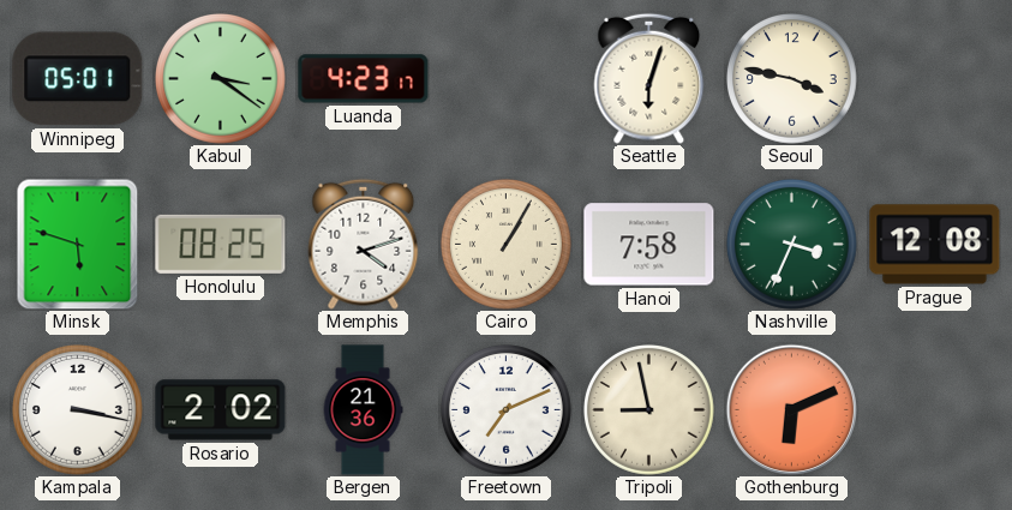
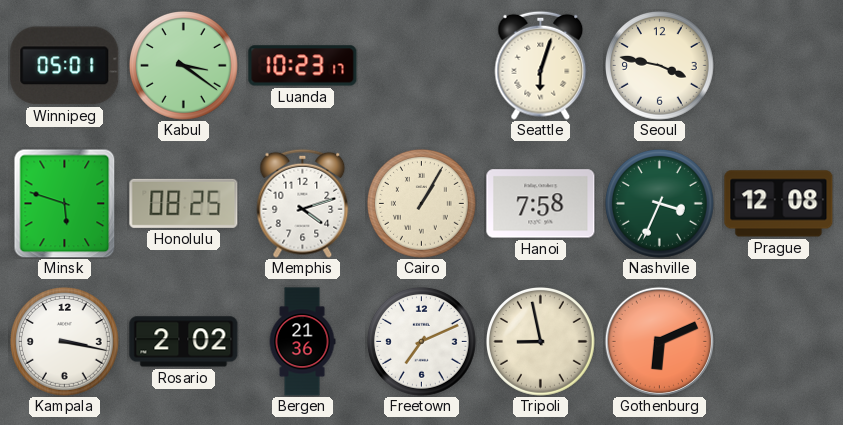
Luanda: 4:23 -> 10:23
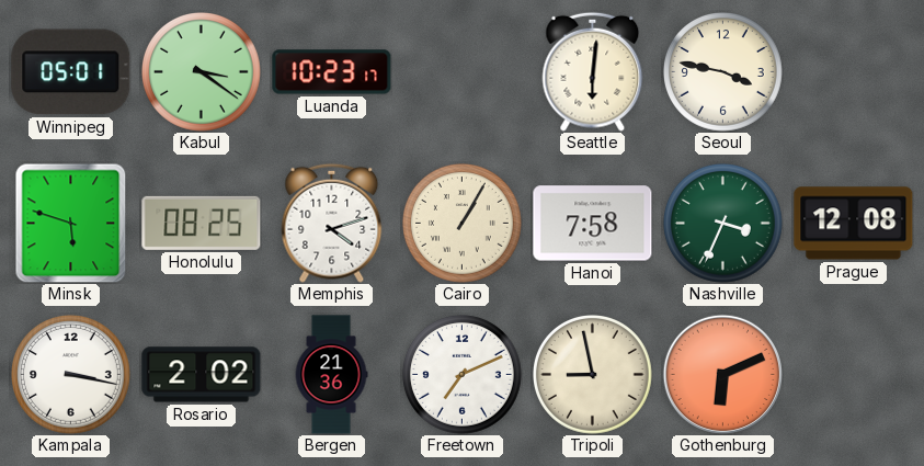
Seattle: 6:03 -> 6:01
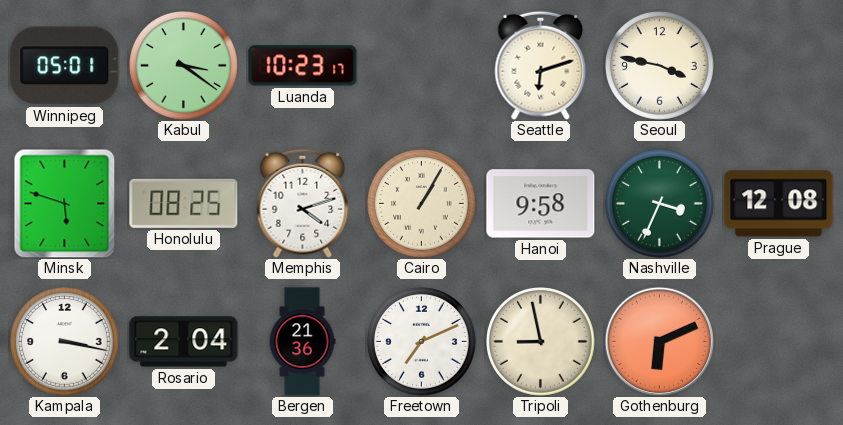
Seattle: 6:01 -> 6:12
Hanoi: 7:58 -> 9:58
Rosario: 2:02 -> 2:04
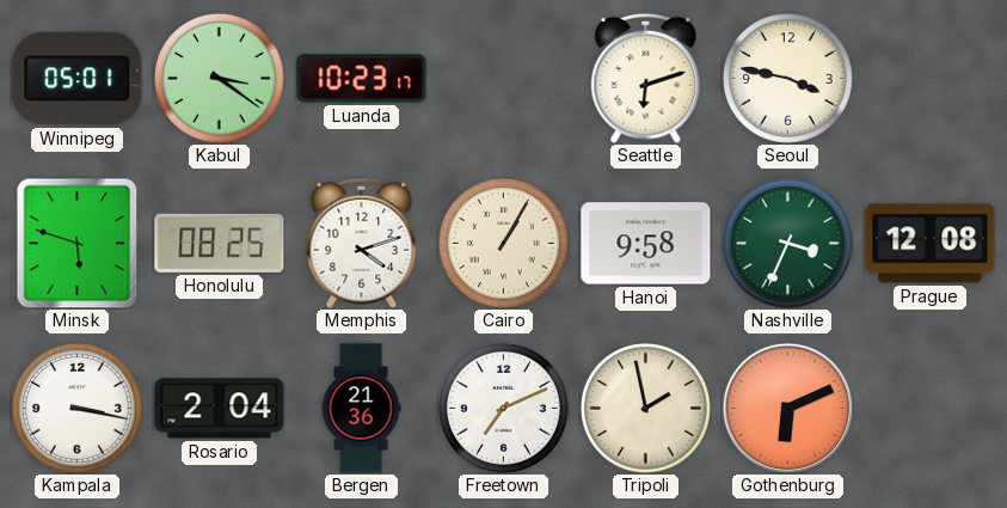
Tripoli: 8:58 -> 1:58
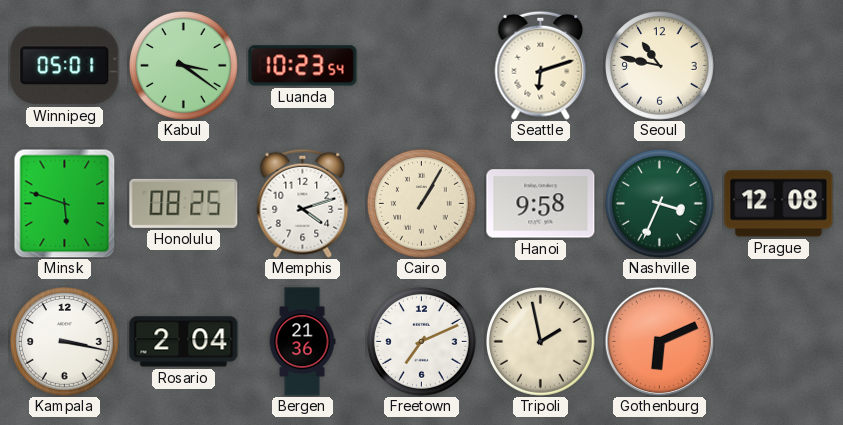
Luanda: 10:23:17 -> 10:23:54
Seoul: 3:47 -> 10:47
